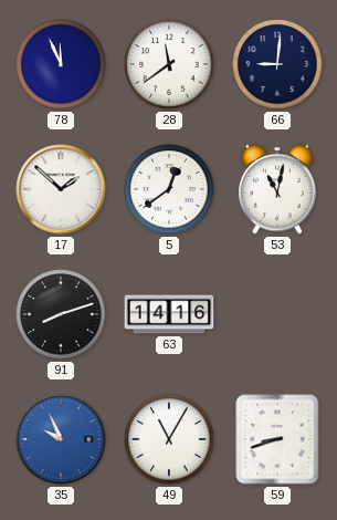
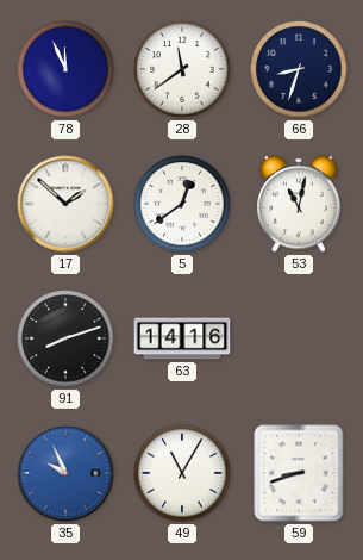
66: 9:01 -> 8:33
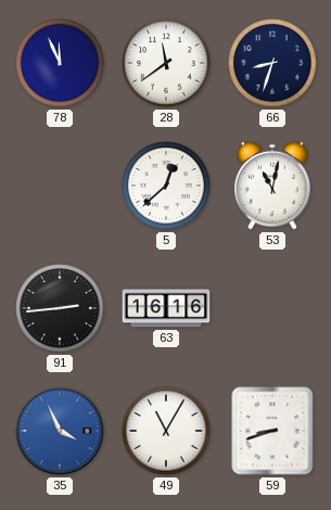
17: 1:52 -> none
5: 12:39 -> 12:38
91: 8:12 -> 2:44
63: 14:16 -> 16:16
35: 9:56 -> 3:56
